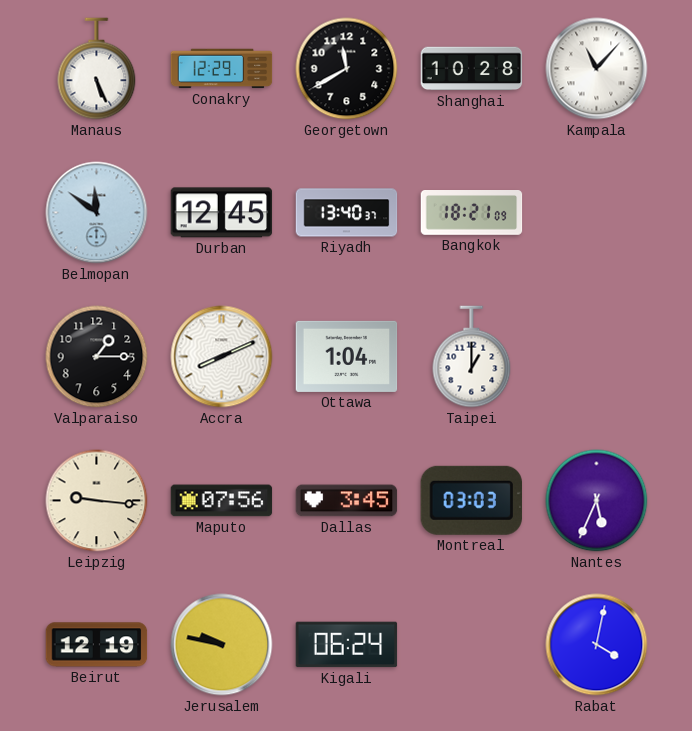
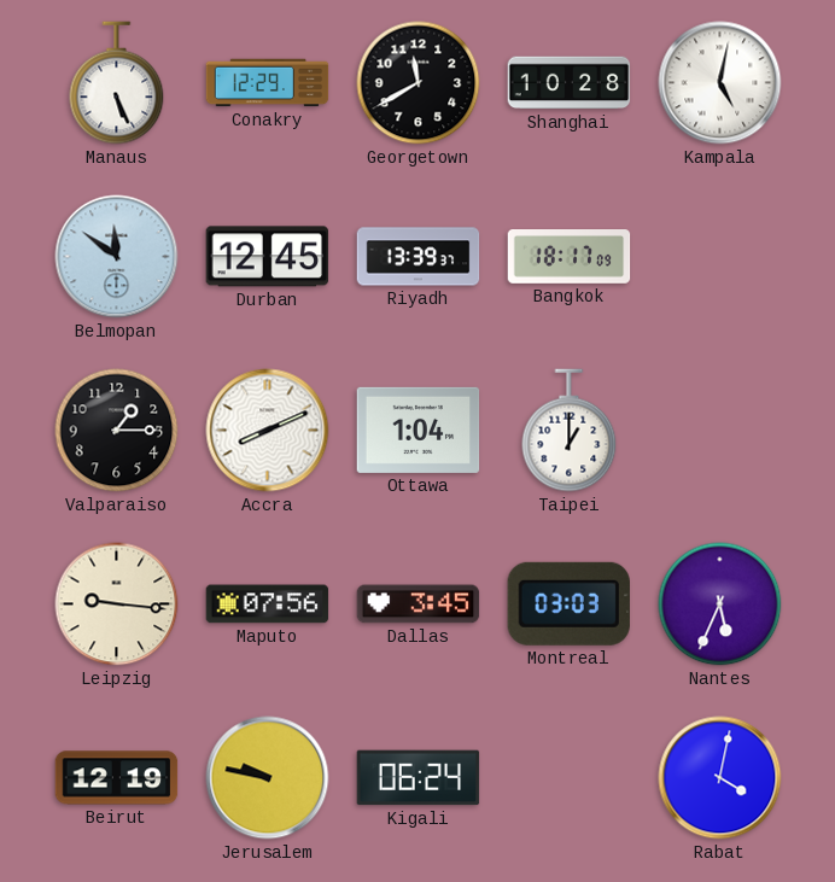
Kampala: 11:07 -> 5:02
Riyadh: 13:40 -> 13:39
Bangkok: 18:21 -> 18:17
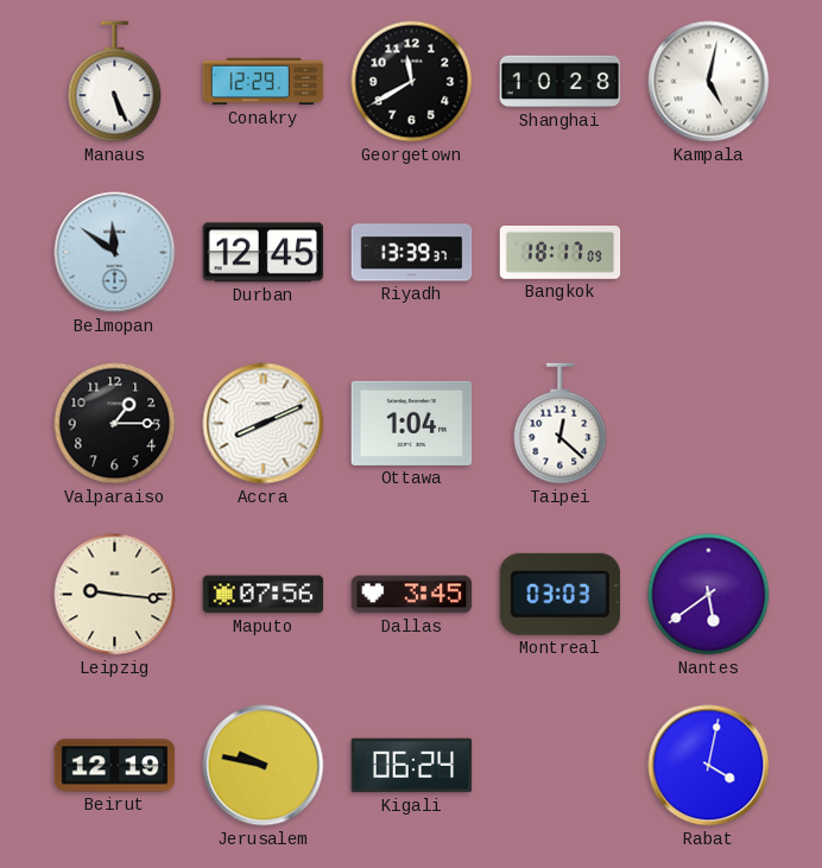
Taipei: 1:00 -> 12:22
Nantes: 5:34 -> 5:39
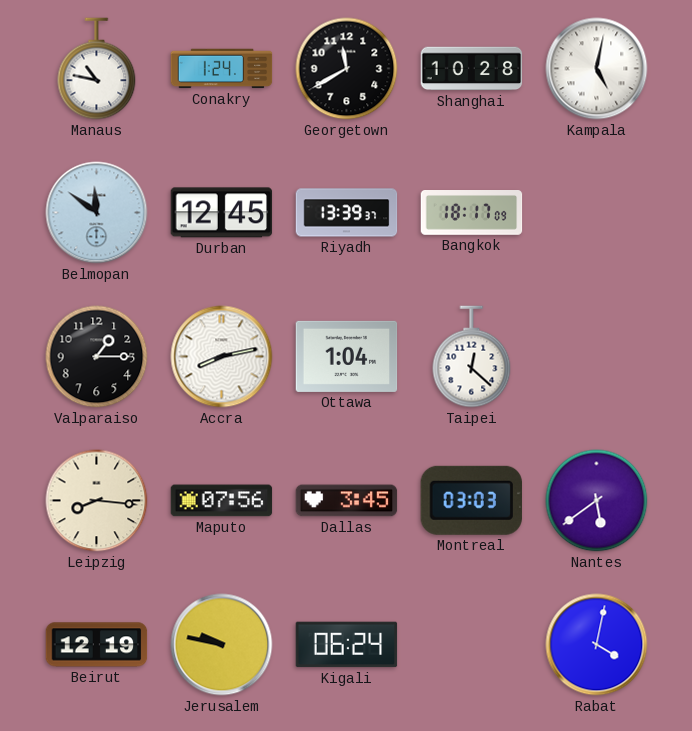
Manaus: 5:26 -> 10:47
Conakry: 12:29 -> 1:24
Accra: 8:11 -> 8:13
Leipzig: 9:16 -> 8:16
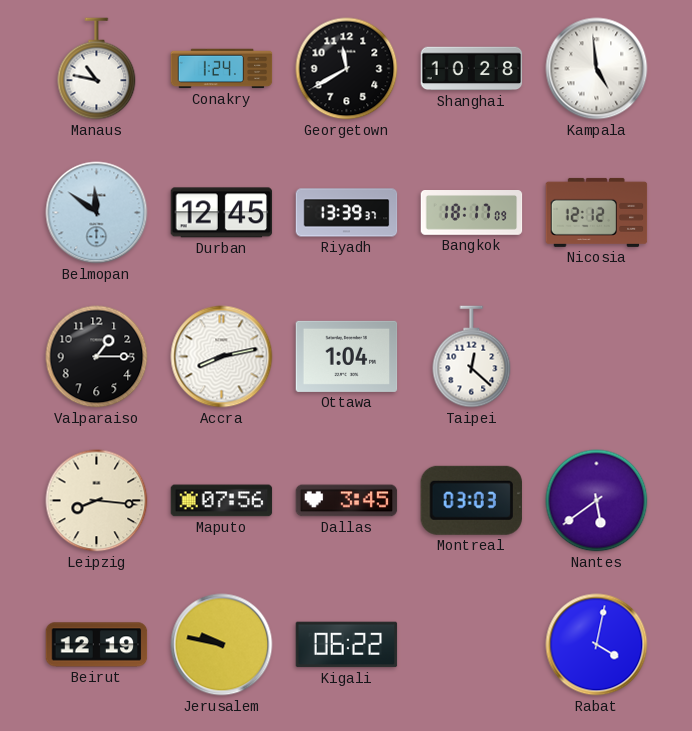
Kampala: 5:02 -> 4:59
Nicosia: none -> 12:12
Kigali: 06:24 -> 06:22
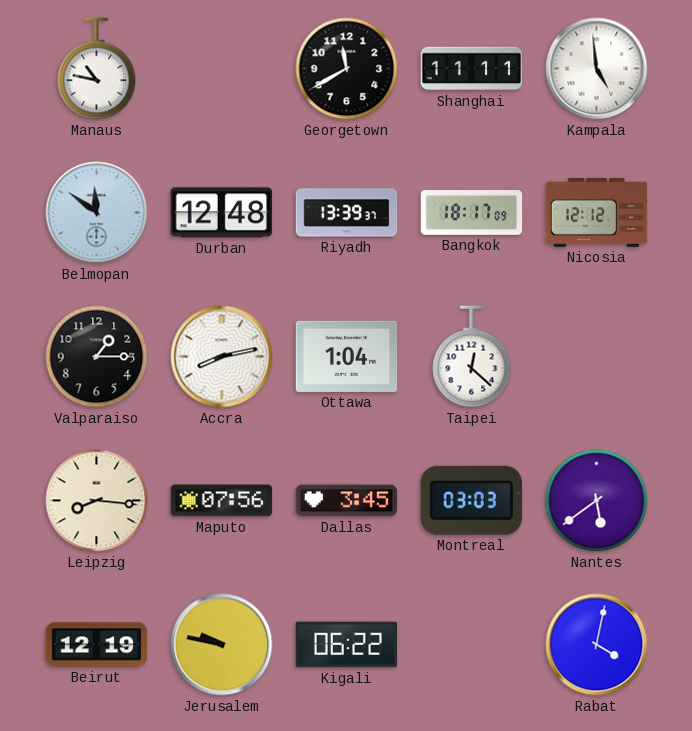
Conakry: 1:24 -> none
Shanghai: 10:28 -> 11:11
Durban: 12:45 -> 12:48
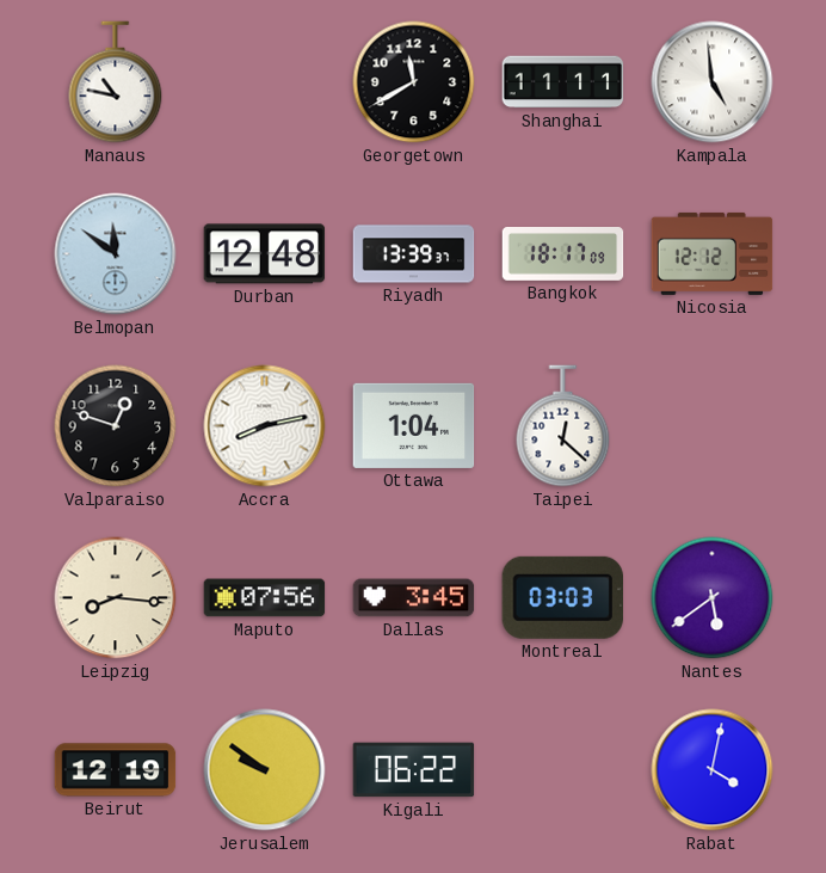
Valparaiso: 1:15 -> 12:48
Jerusalem: 9:47 -> 9:51
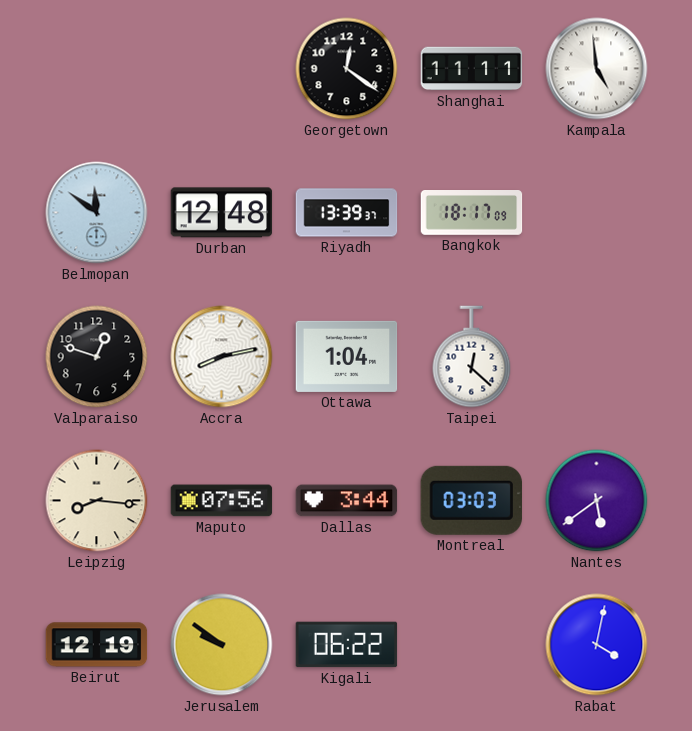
Manaus: 10:47 -> none
Georgetown: 11:40 -> 12:21
Nicosia: 12:12 -> none
Dallas: 3:45 -> 3:44
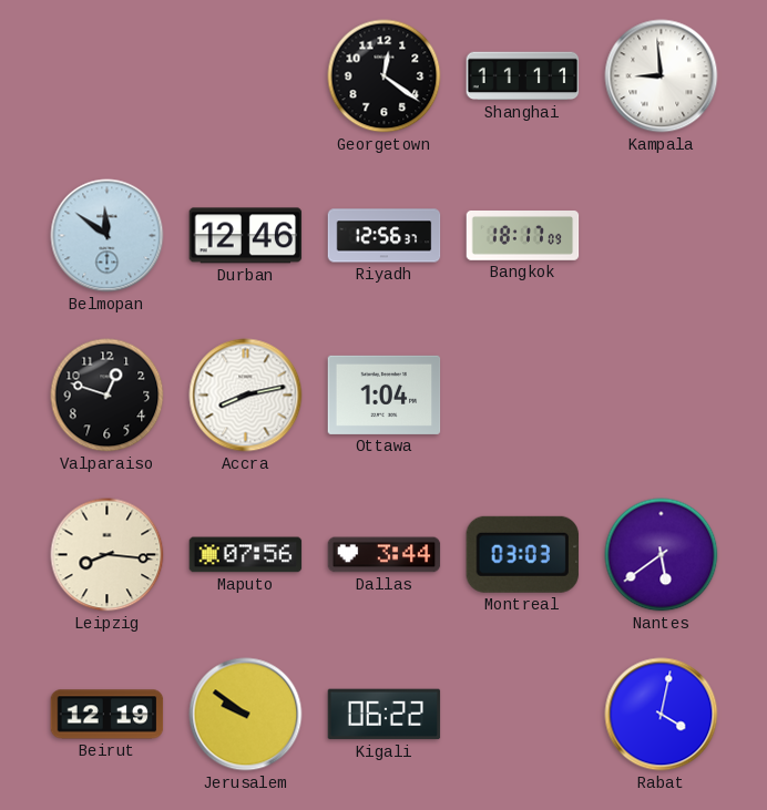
Kampala: 4:59 -> 8:59
Durban: 12:48 -> 12:46
Riyadh: 13:39 -> 12:56
Taipei: 12:22 -> none
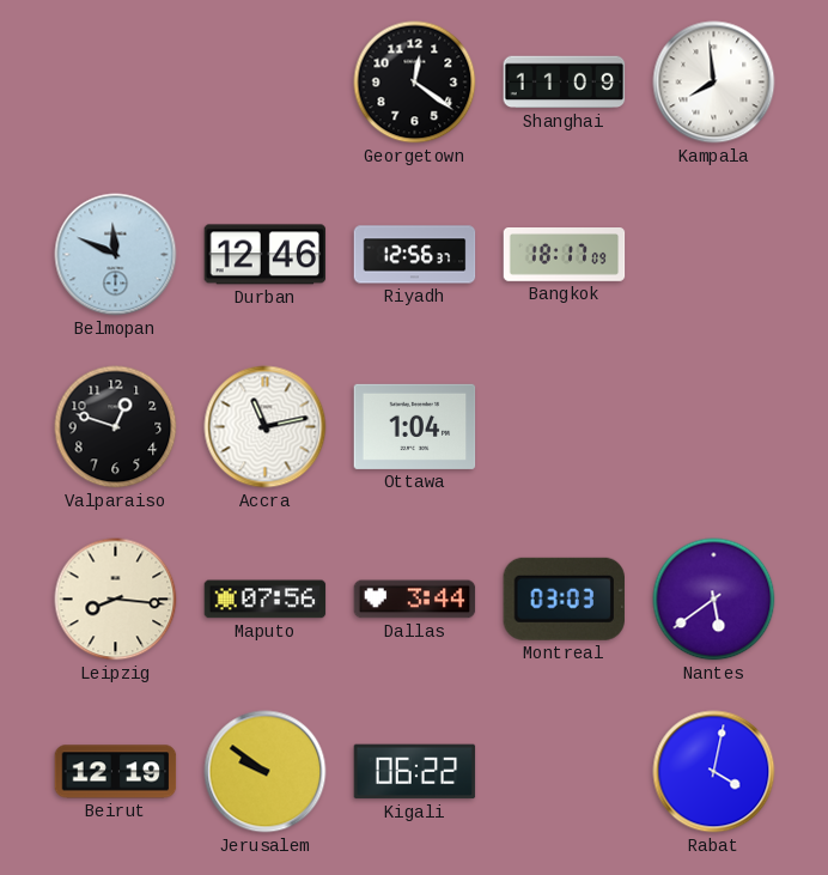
Shanghai: 11:11 -> 11:09
Kampala: 8:59 -> 7:59
Belmopan: 11:51 -> 11:49
Accra: 8:13 -> 11:13
